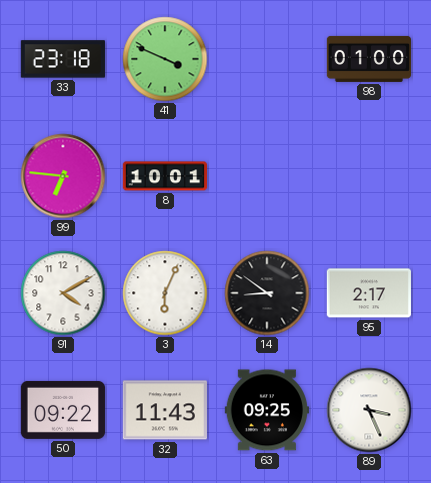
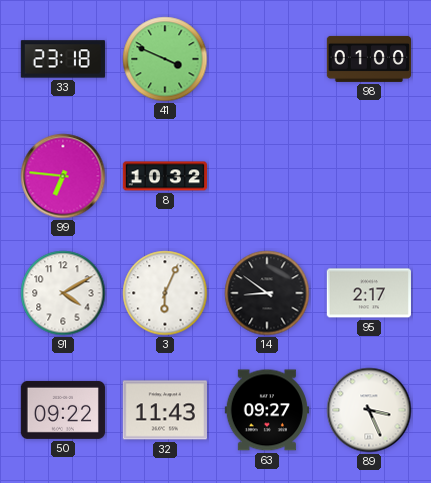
8: 10:01 -> 10:32
63: 09:25 -> 09:27
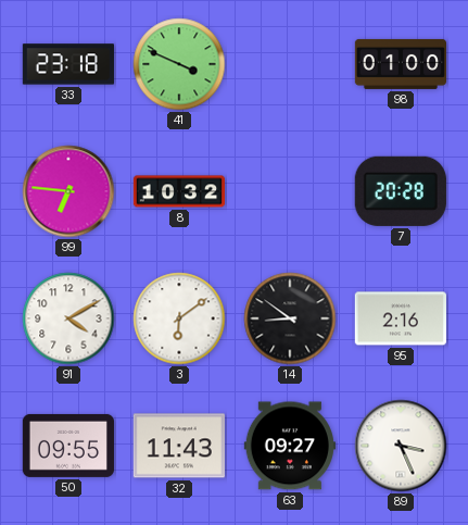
7: none -> 20:28
3: 6:04 -> 6:09
95: 2:17 -> 2:16
50: 09:22 -> 09:55
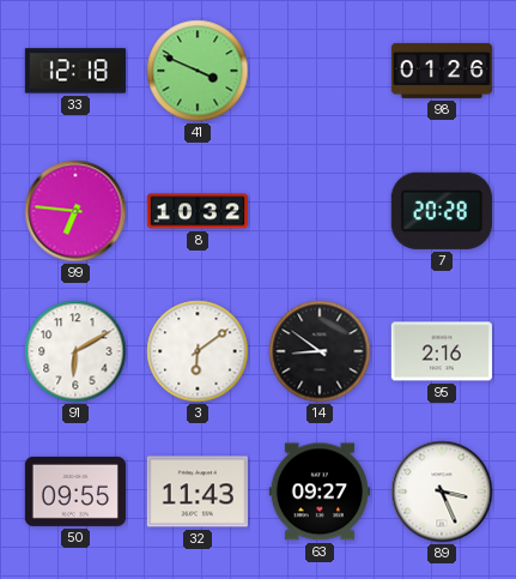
33: 23:18 -> 12:18
98: 01:00 -> 01:26
91: 4:10 -> 6:10
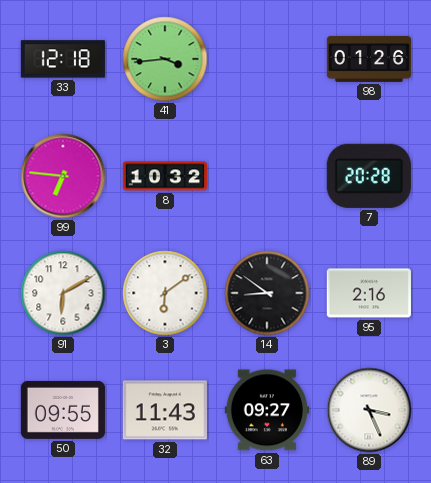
41: 3:49 -> 3:44
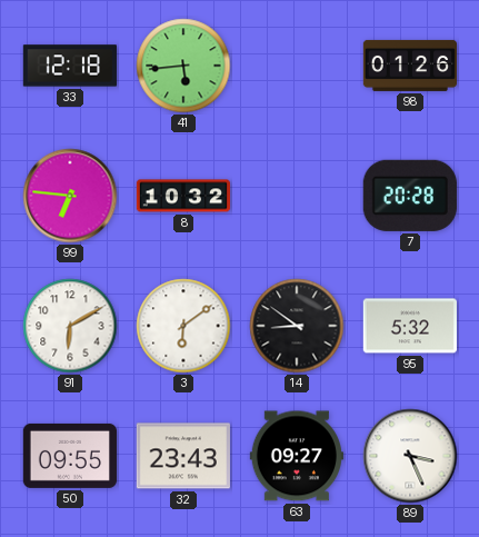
41: 3:44 -> 5:44
95: 2:16 -> 5:32
32: 11:43 -> 23:43
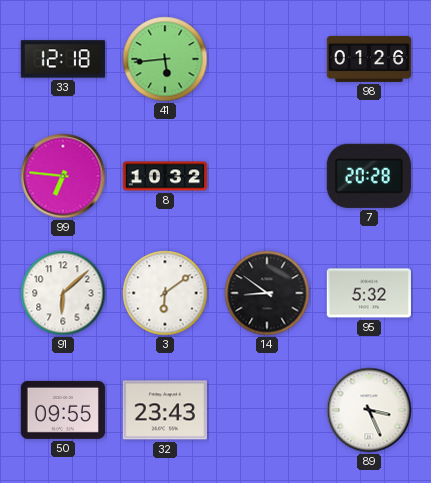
91: 6:10 -> 6:08
63: 09:27 -> none
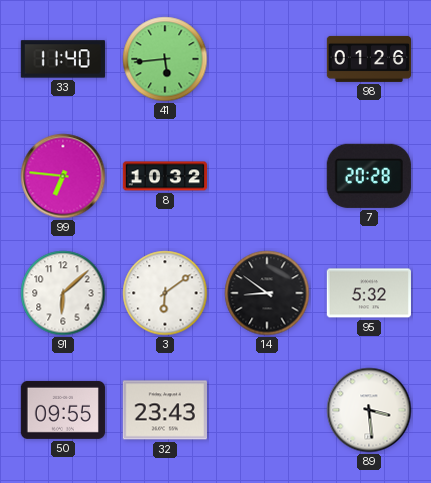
33: 12:18 -> 11:40
89: 3:26 -> 3:29
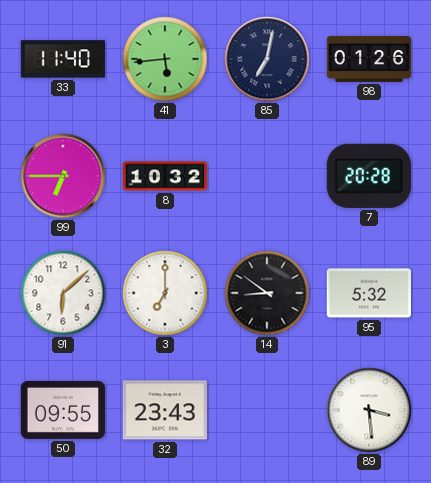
85: none -> 7:02
99: 6:46 -> 6:45
3: 6:09 -> 7:00
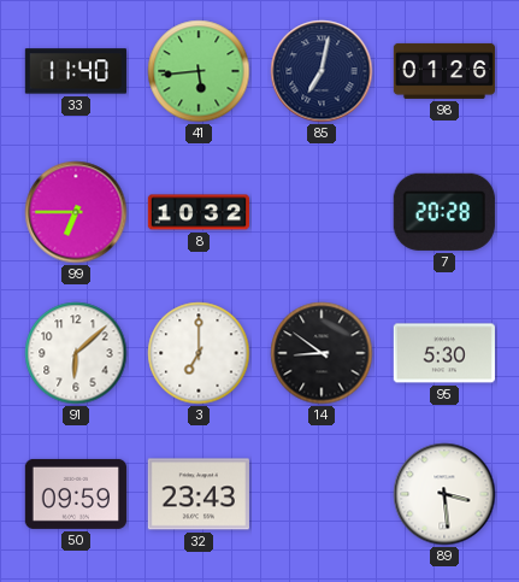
95: 5:32 -> 5:30
50: 09:55 -> 09:59
